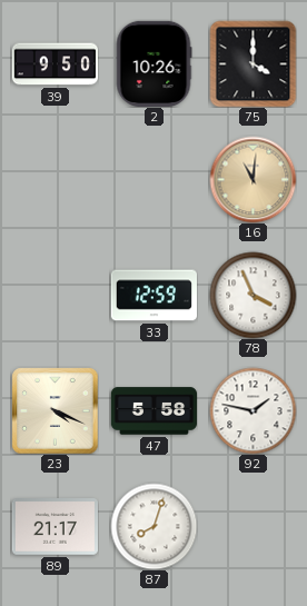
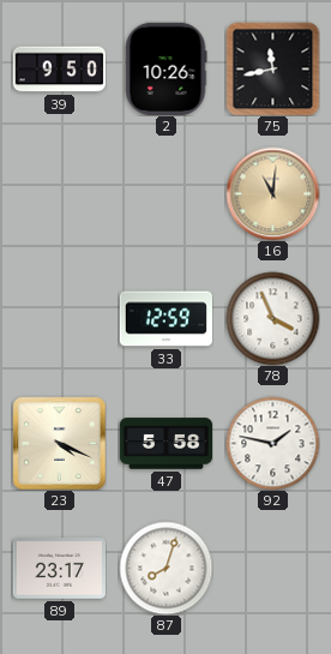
75: 4:00 -> 11:43
89: 21:17 -> 23:17
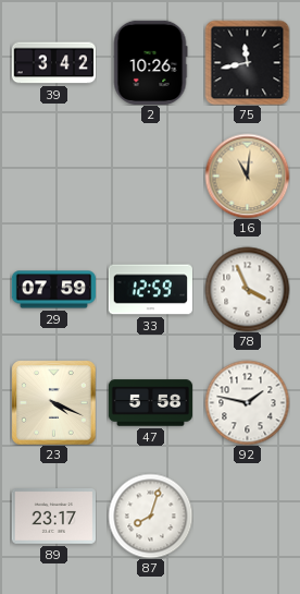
39: 9:50 -> 3:42
29: none -> 07:59
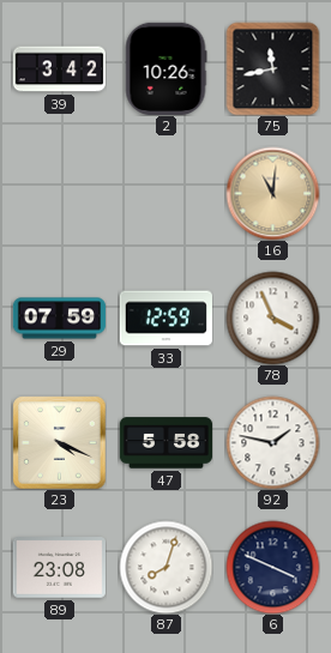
89: 23:17 -> 23:08
6: none -> 3:49
